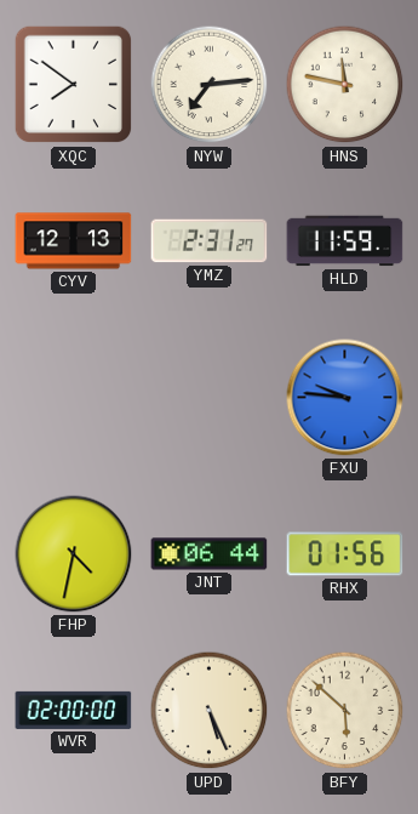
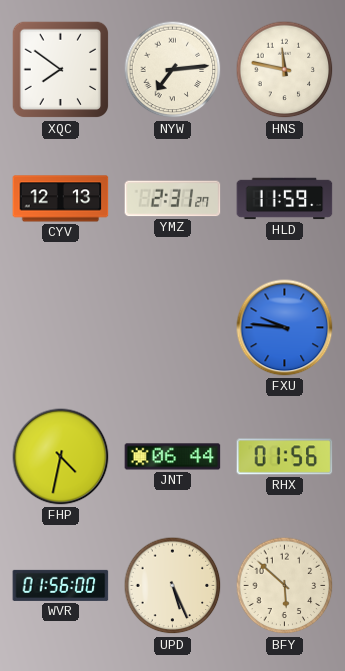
WVR: 02:00 -> 01:56
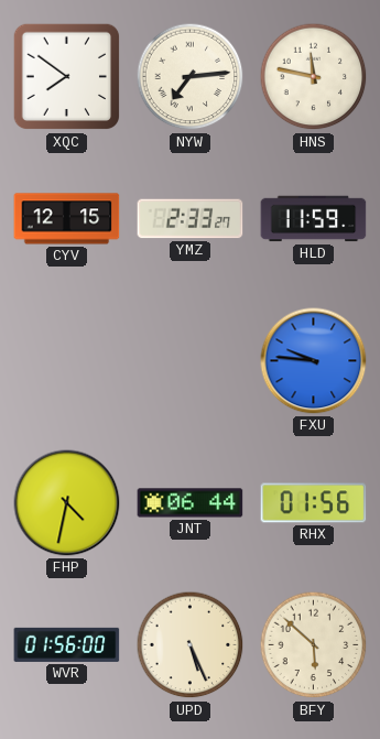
CYV: 12:13 -> 12:15
YMZ: 2:31 -> 2:33
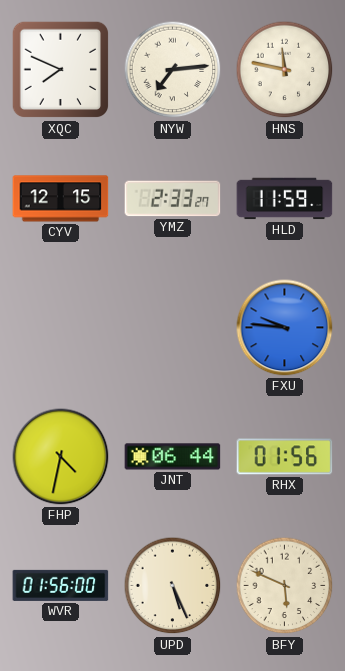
XQC: 7:51 -> 7:49
BFY: 5:52 -> 5:49
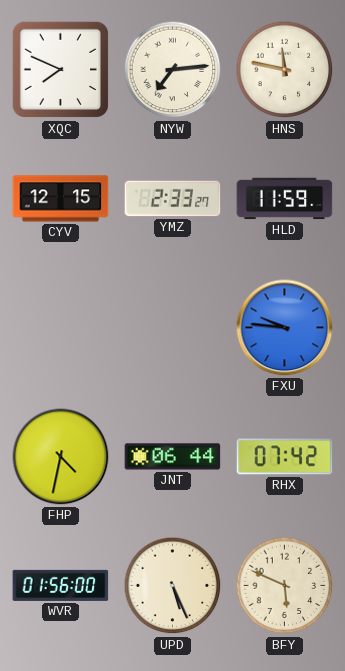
RHX: 01:56 -> 07:42
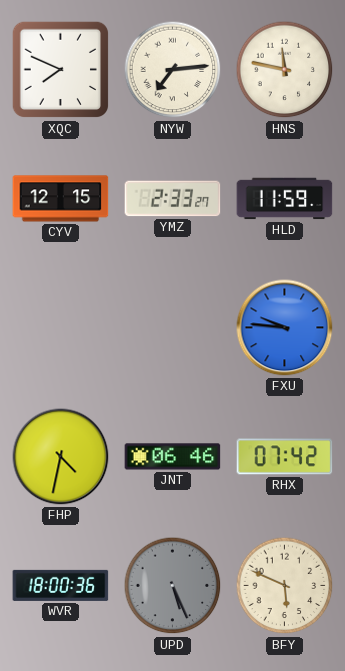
JNT: 06:44 -> 06:46
WVR: 01:56 -> 18:00
UPD dial: cream -> grey
